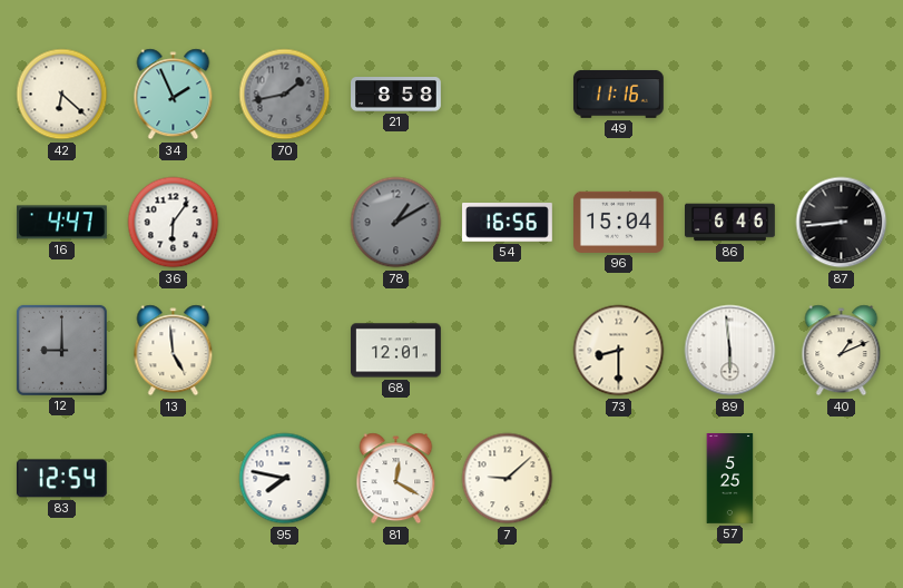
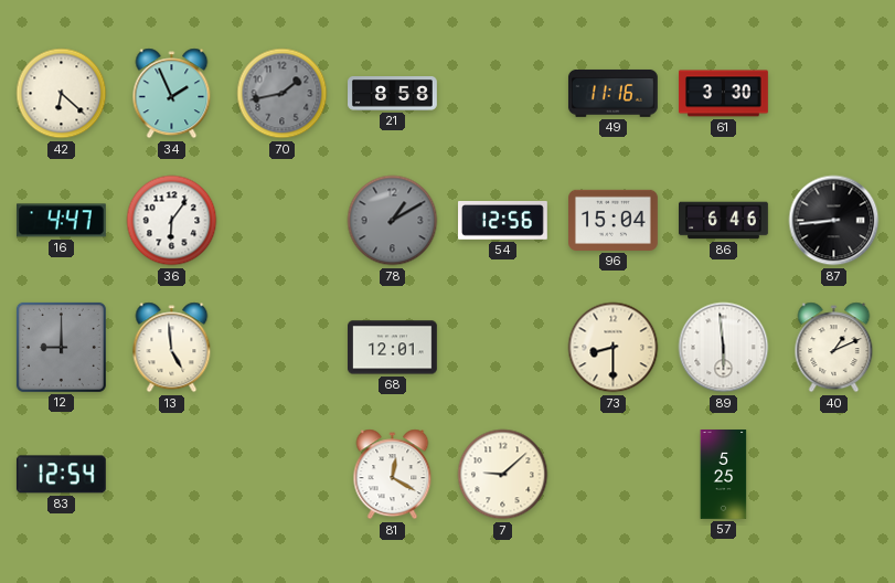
61: none -> 3:30
54: 16:56 -> 12:56
95: 7:47 -> none
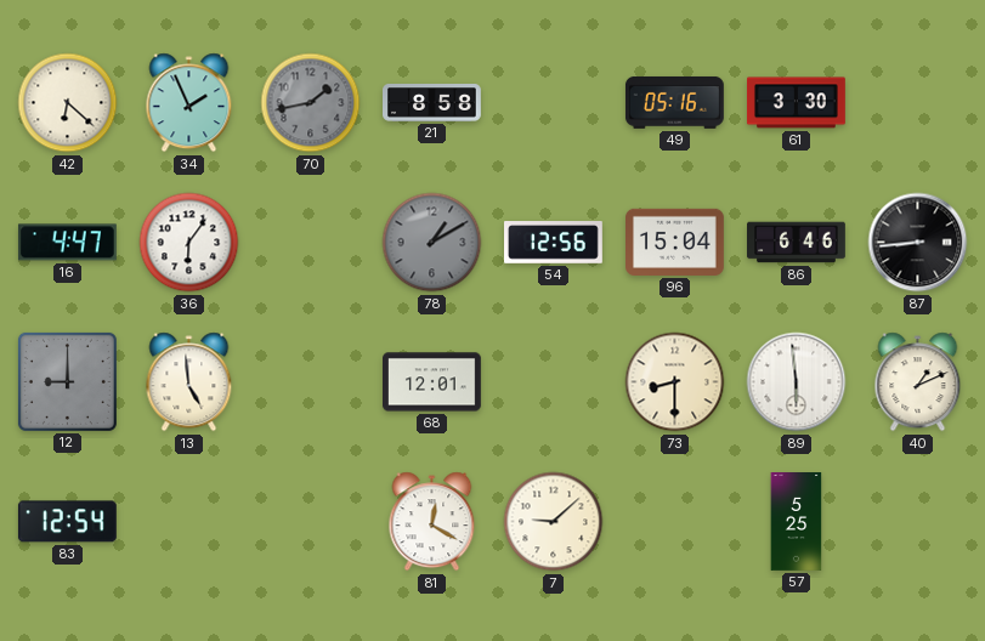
49: 11:16 -> 05:16
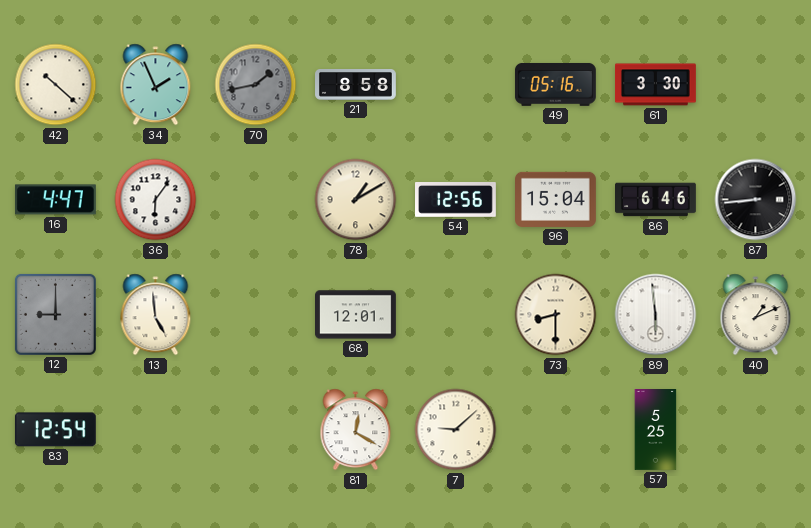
42: 6:22 -> 10:22
78 dial: grey -> cream
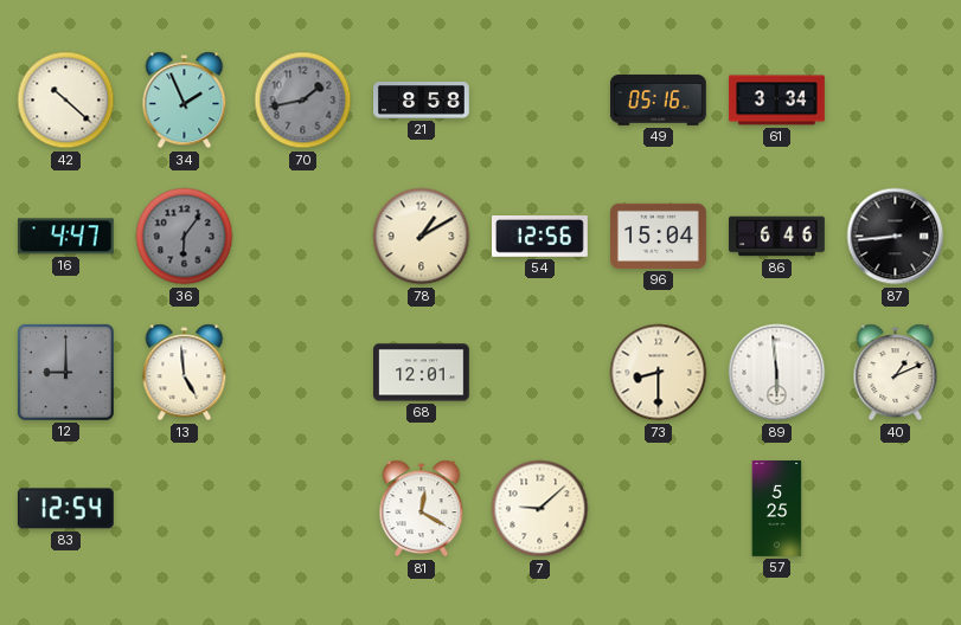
61: 3:30 -> 3:34
36 dial: white -> grey
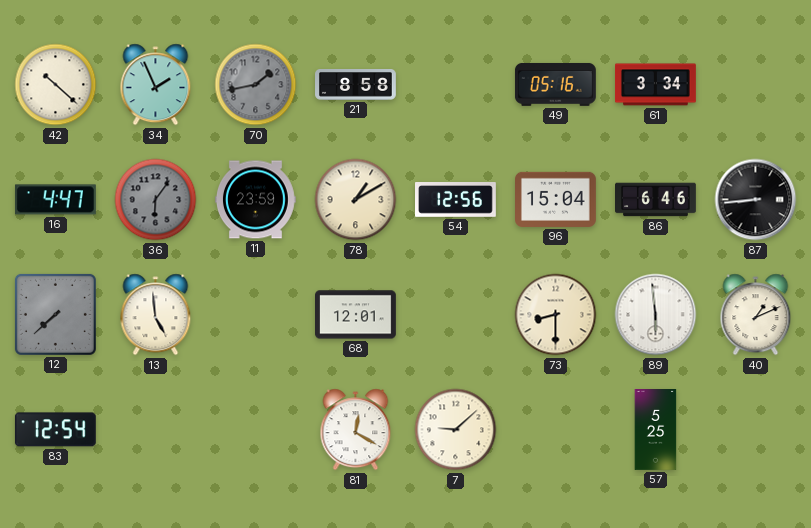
11: none -> 23:59
12: 9:00 -> 7:38
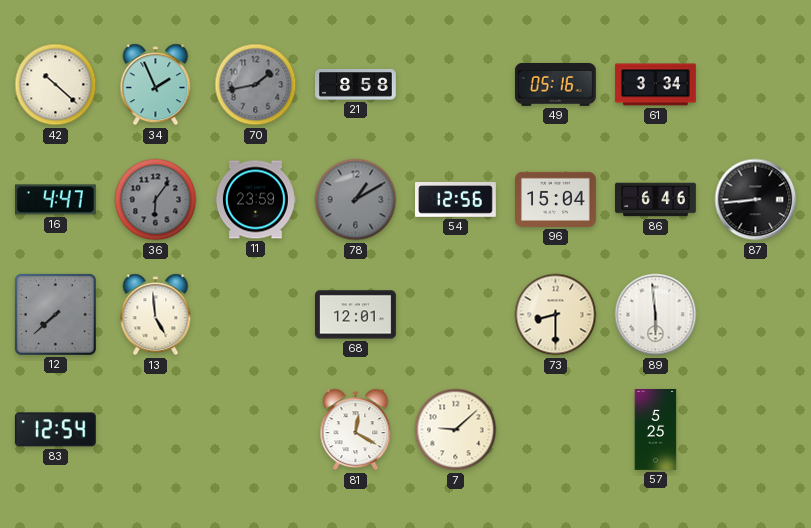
78 dial: cream -> grey
40: 1:11 -> none
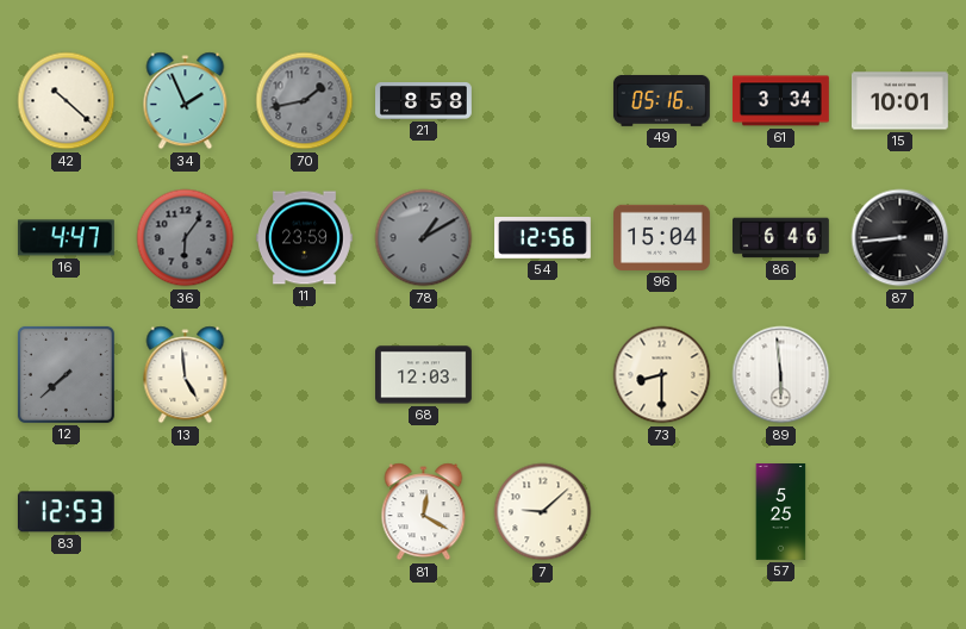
15: none -> 10:01
68: 12:01 -> 12:03
83: 12:54 -> 12:53
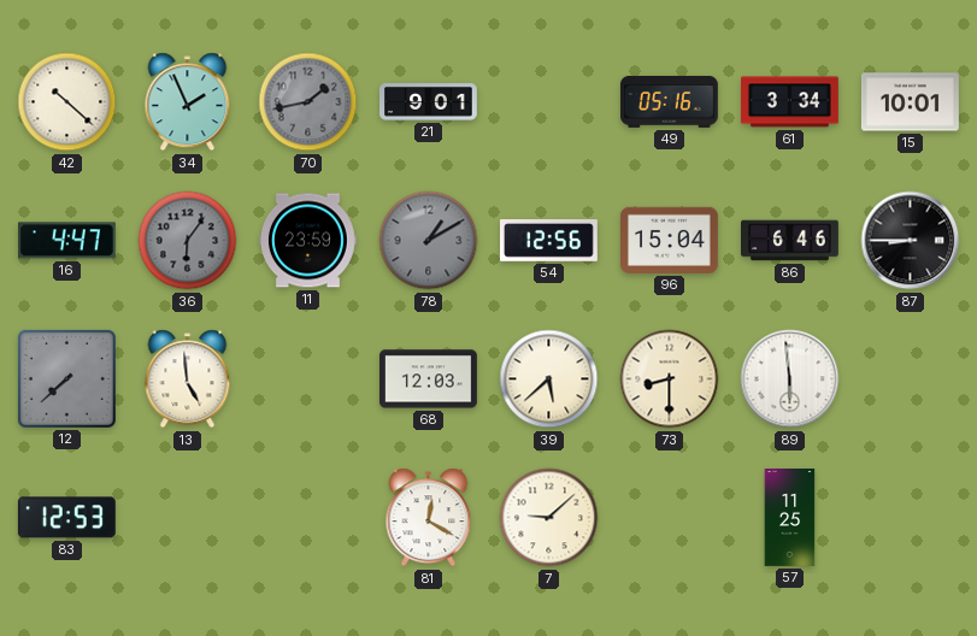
21: 8:58 -> 9:01
87: 8:44 -> 8:45
39: none -> 5:38
57: 5:25 -> 11:25
